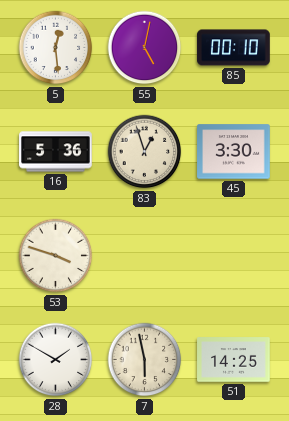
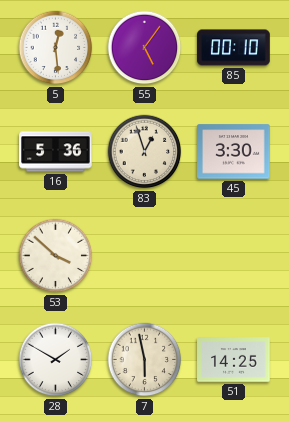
55: 5:02 -> 5:06
53: 3:48 -> 3:52
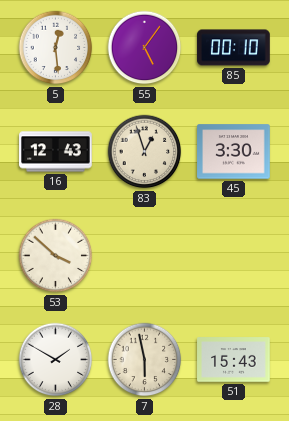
16: 5:36 -> 12:43
51: 14:25 -> 15:43
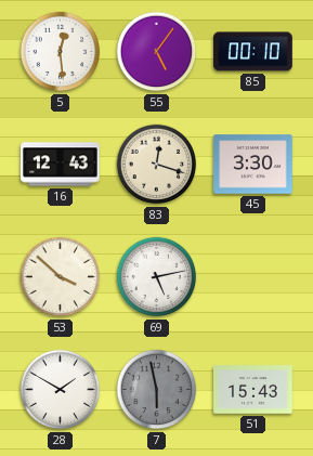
83: 12:57 -> 12:18
69: none -> 5:13
7 dial: cream -> grey
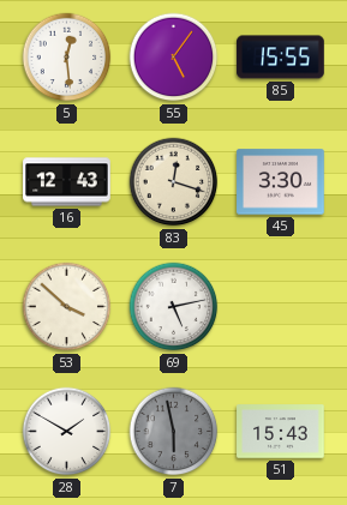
85: 00:10 -> 15:55
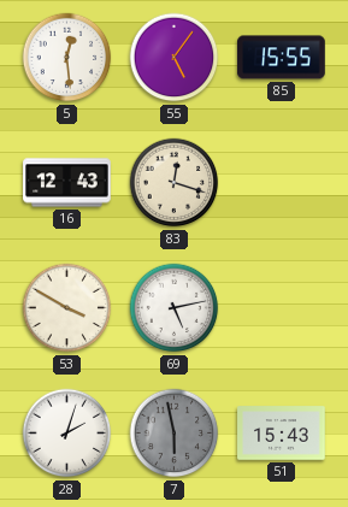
45: 3:30 -> none
53: 3:52 -> 3:50
28: 1:50 -> 2:03
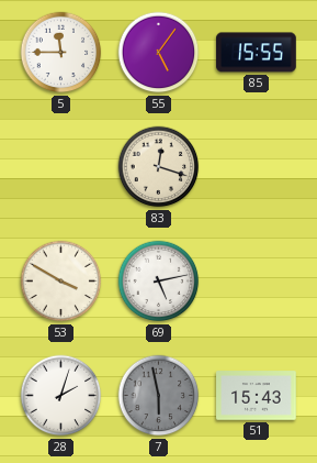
5: 12:29 -> 11:45
16: 12:43 -> none
